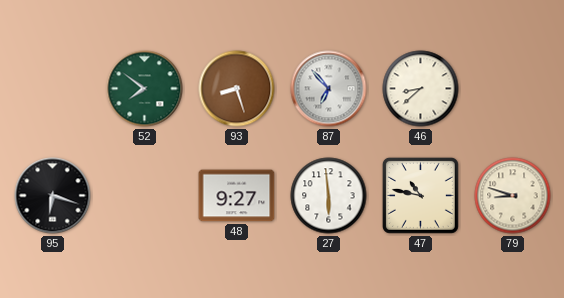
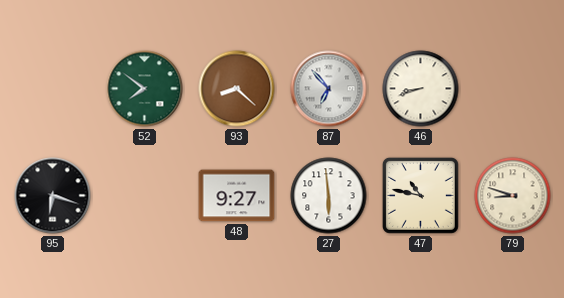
93: 8:27 -> 8:22
46: 8:38 -> 8:42
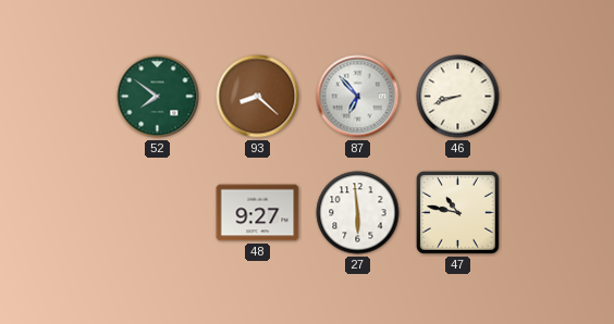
95: 6:18 -> none
79: 8:48 -> none
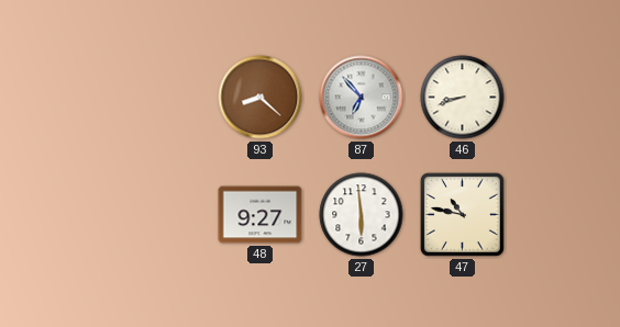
52: 7:51 -> none
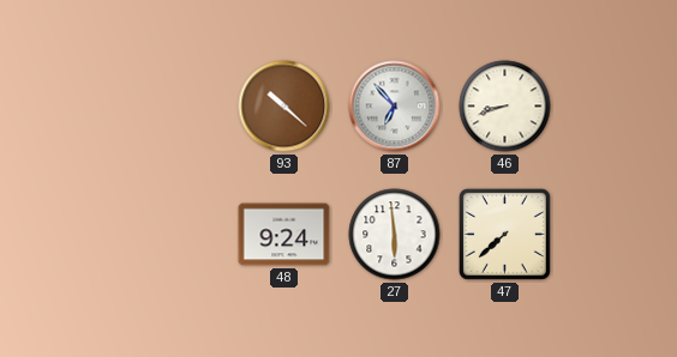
93: 8:22 -> 10:22
48: 9:27 -> 9:24
47: 10:47 -> 7:38
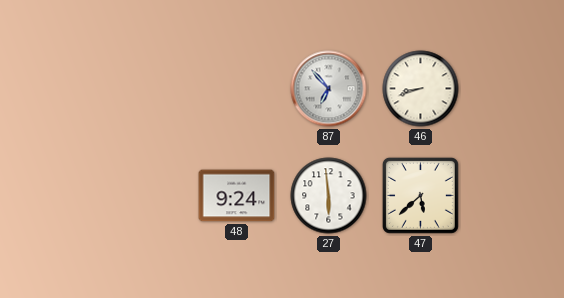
93: 10:22 -> none
47: 7:38 -> 5:38
